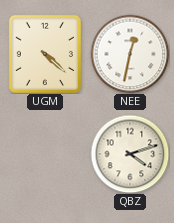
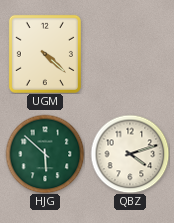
NEE: 12:32 -> none
HJG: none -> 5:52
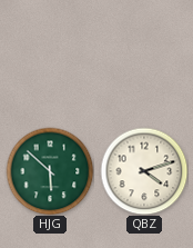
UGM: 4:22 -> none
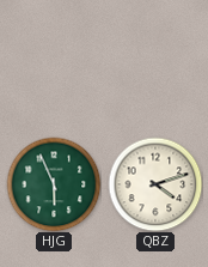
HJG: 5:52 -> 5:56
